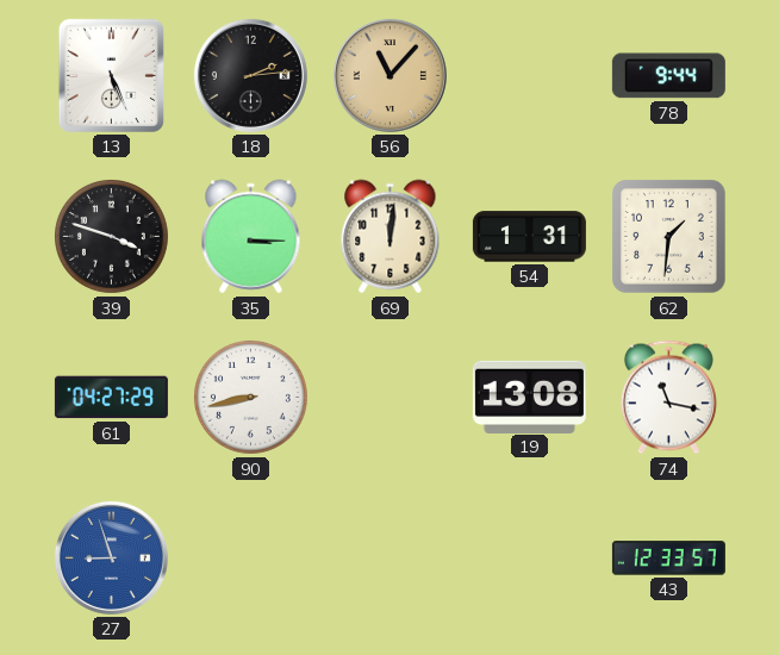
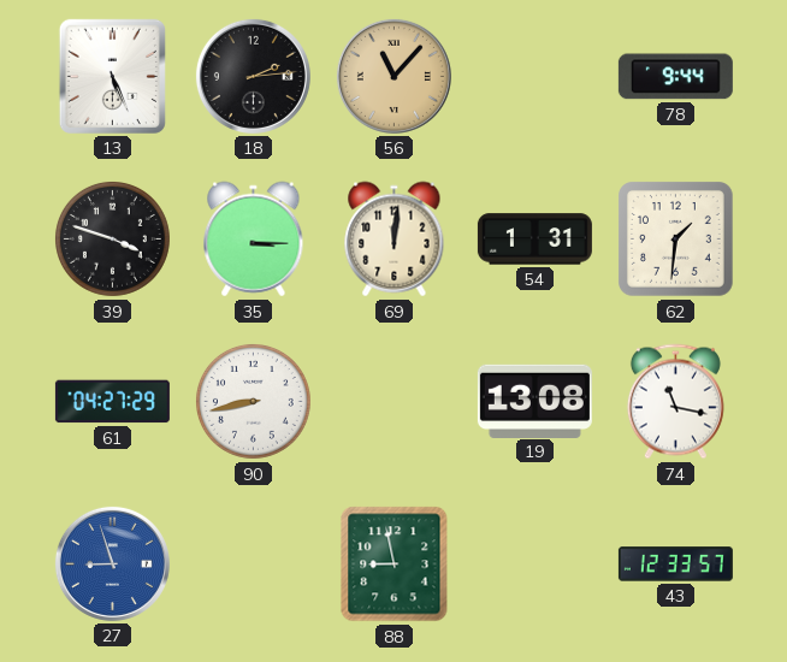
88: none -> 8:58
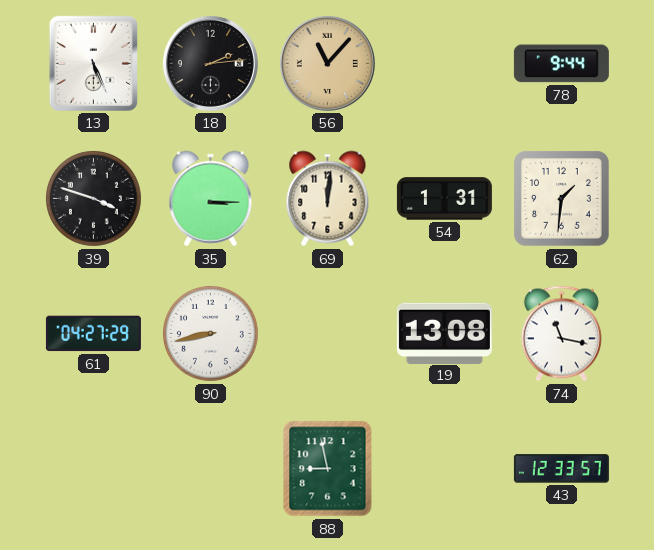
27: 8:57 -> none
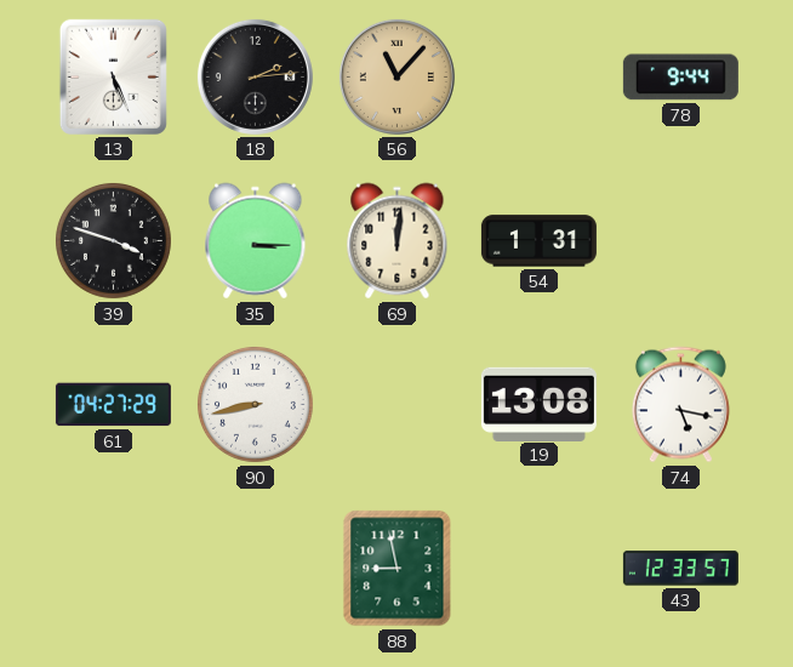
62: 1:31 -> none
74: 11:17 -> 5:17
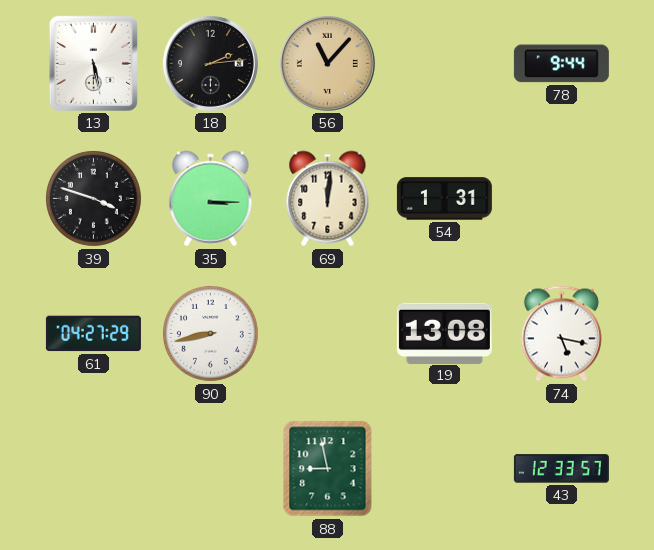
13: 5:26 -> 5:28
